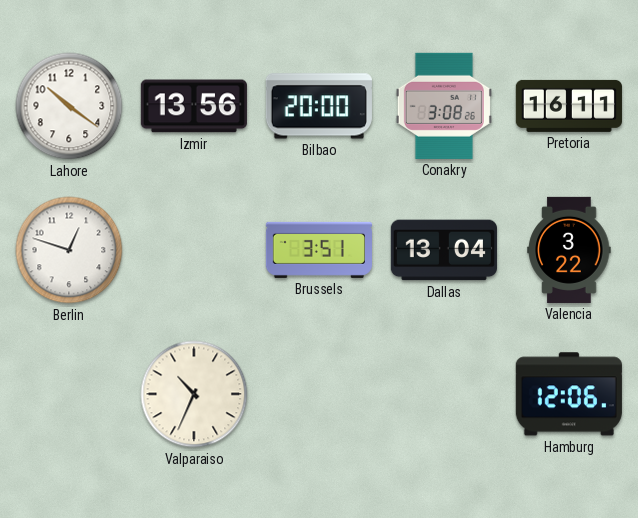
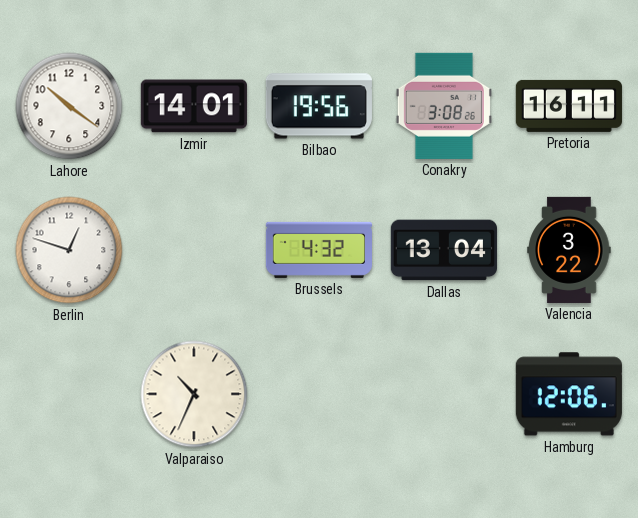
Izmir: 13:56 -> 14:01
Bilbao: 20:00 -> 19:56
Brussels: 3:51 -> 4:32
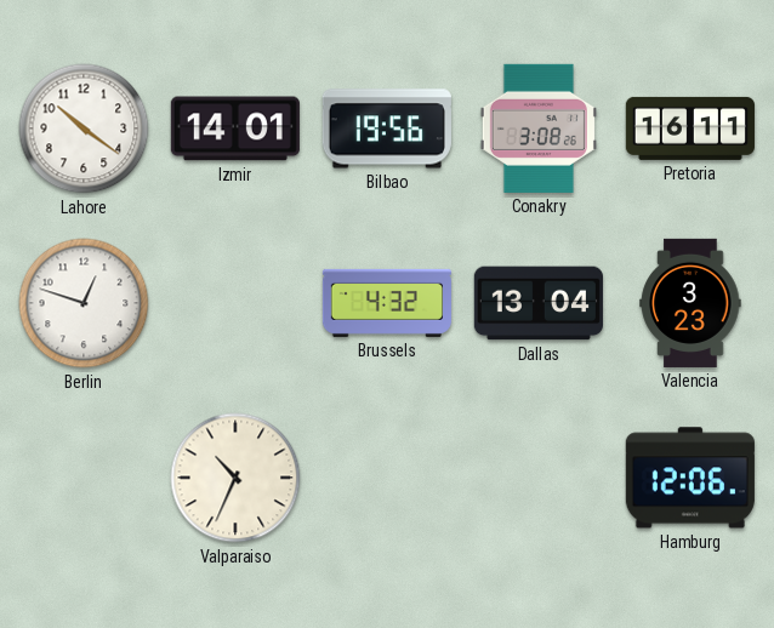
Valencia: 3:22 -> 3:23
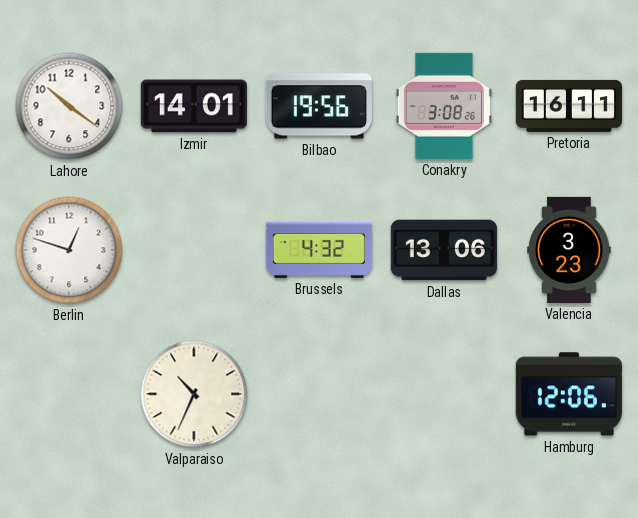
Dallas: 13:04 -> 13:06
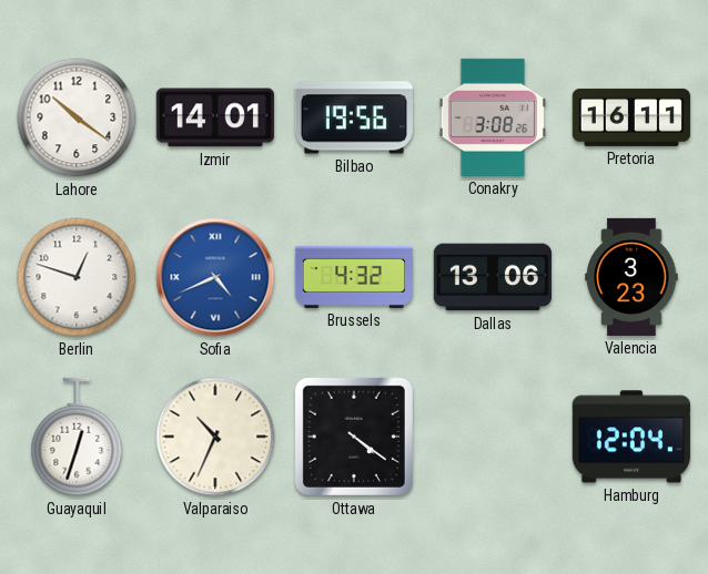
Sofia: none -> 4:41
Guayaquil: none -> 12:33
Ottawa: none -> 4:21
Hamburg: 12:06 -> 12:04
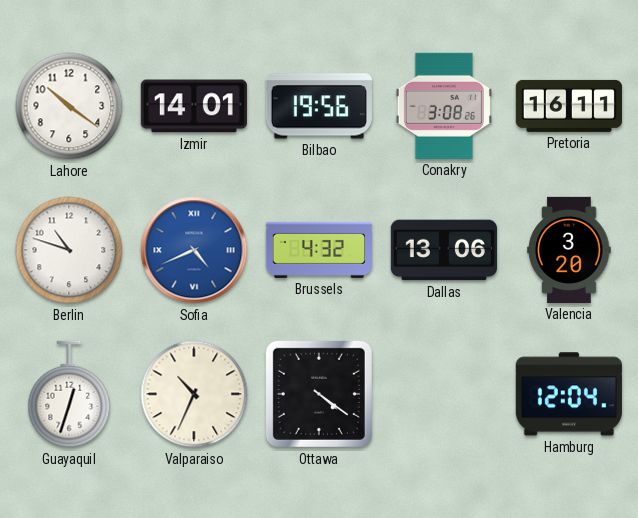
Berlin: 12:48 -> 10:48
Valencia: 3:23 -> 3:20
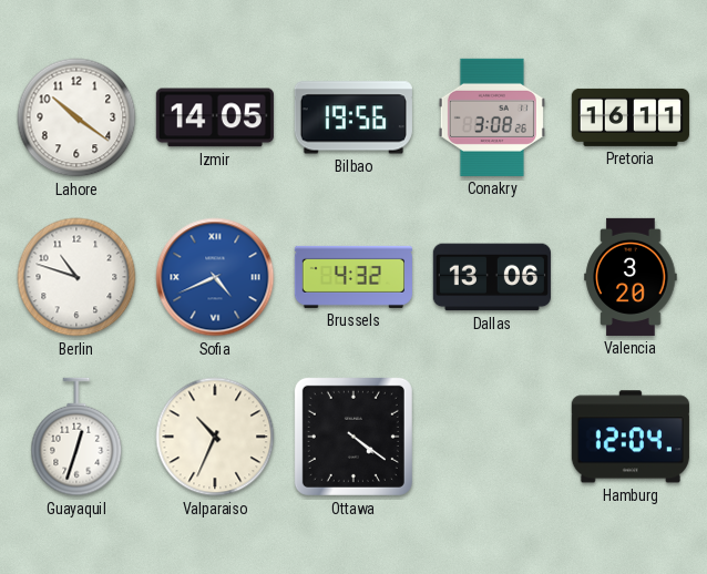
Izmir: 14:01 -> 14:05
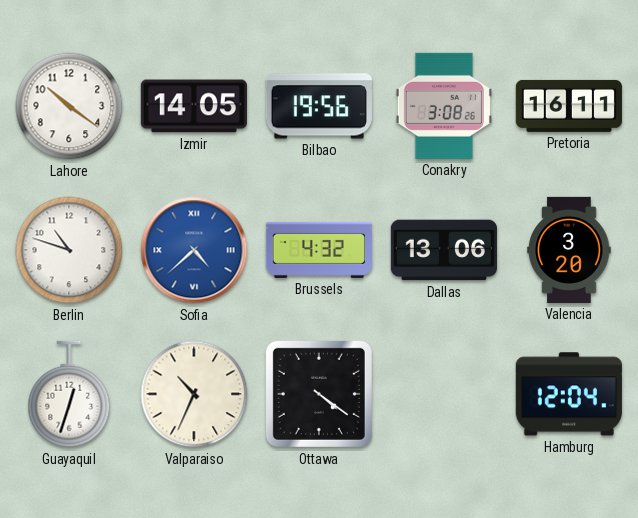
Sofia: 4:41 -> 4:38
